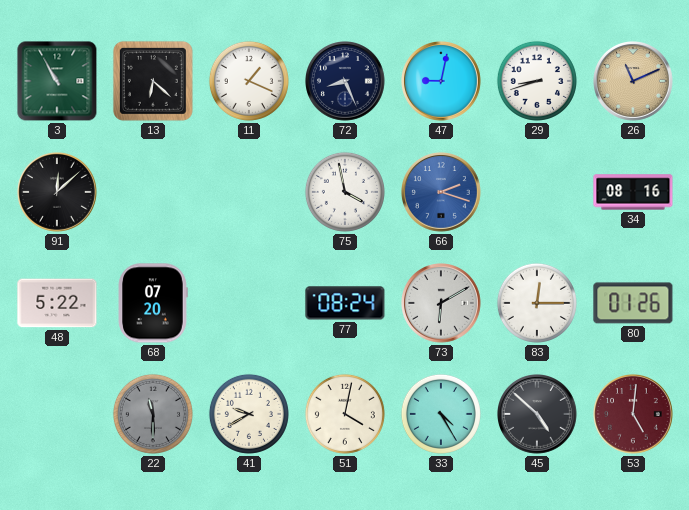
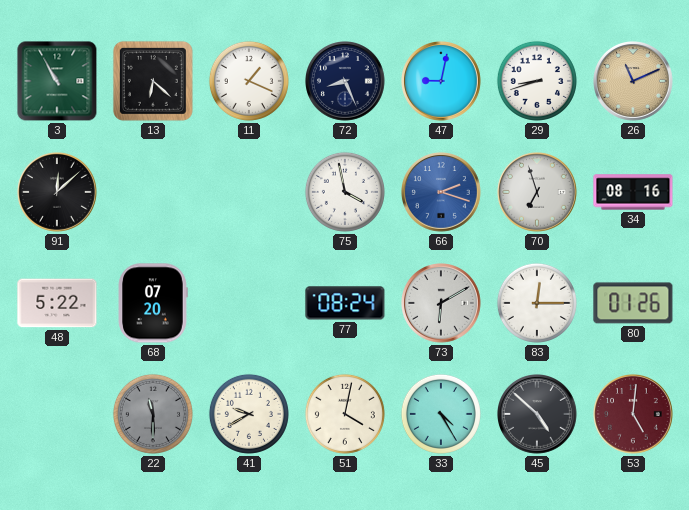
70: none -> 6:57
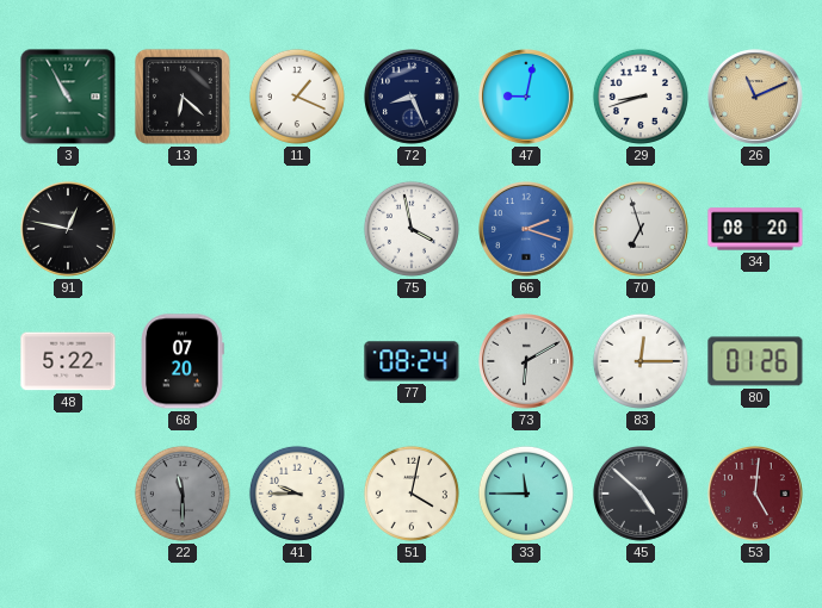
91: 12:08 -> 12:47
34: 08:16 -> 08:20
41: 9:40 -> 9:45
33: 4:25 -> 11:45
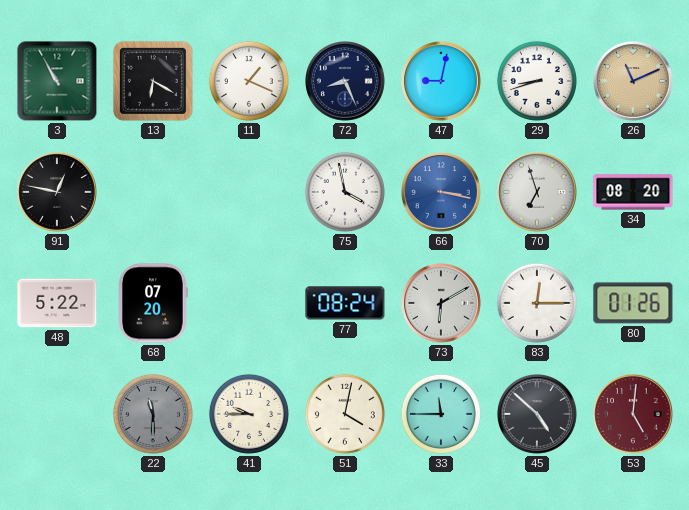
13: 6:22 -> 6:20
66: 2:18 -> 3:17
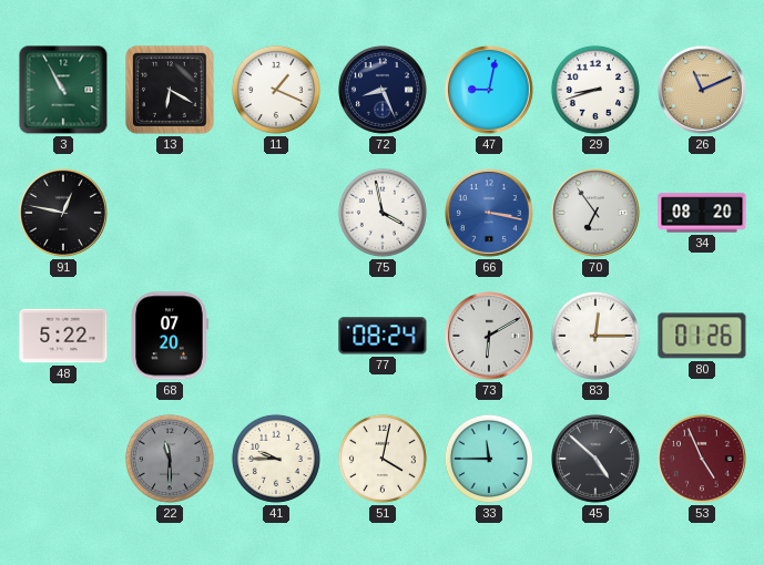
70: 6:57 -> 6:54
53: 5:01 -> 4:56
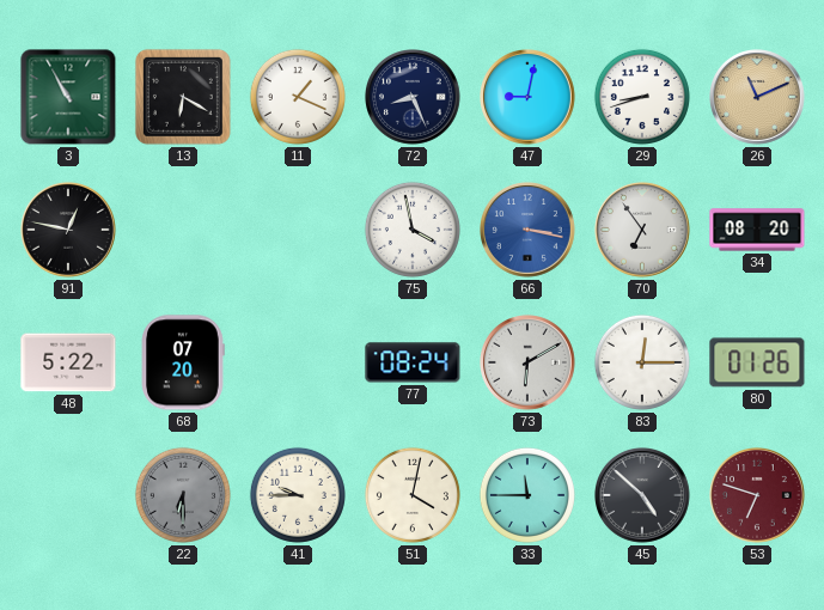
22: 11:30 -> 6:30
53: 4:56 -> 6:48
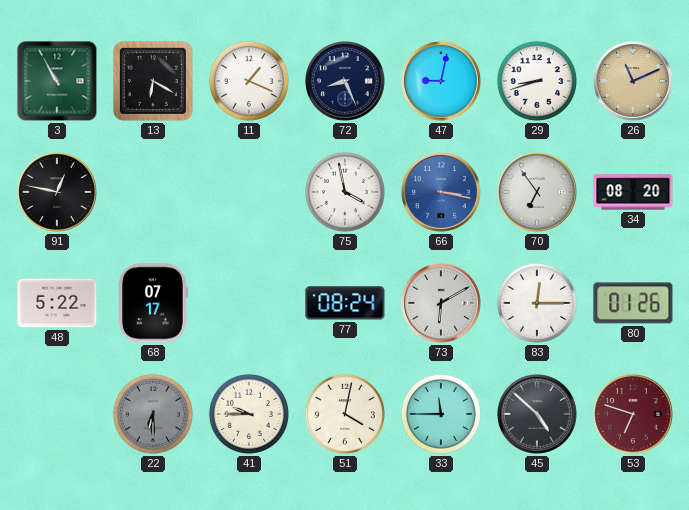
68: 07:20 -> 07:17
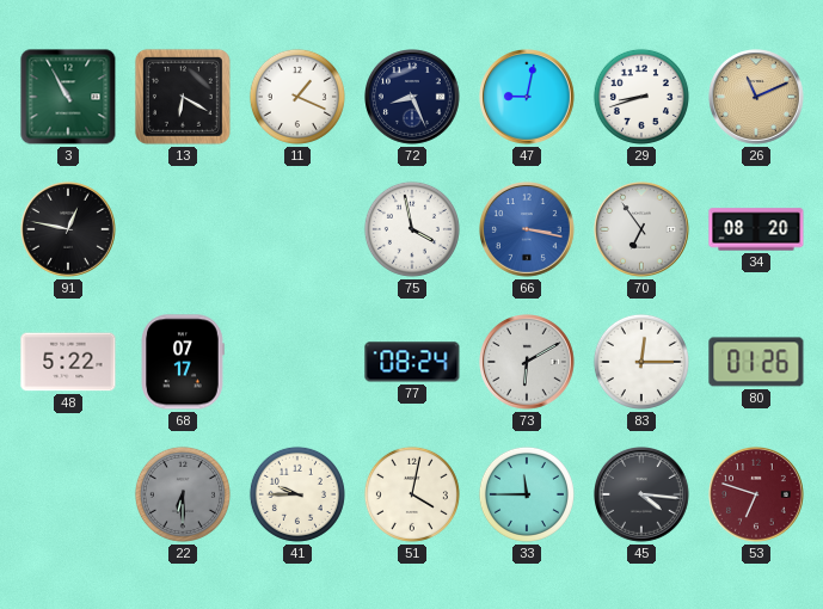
45: 4:52 -> 4:16
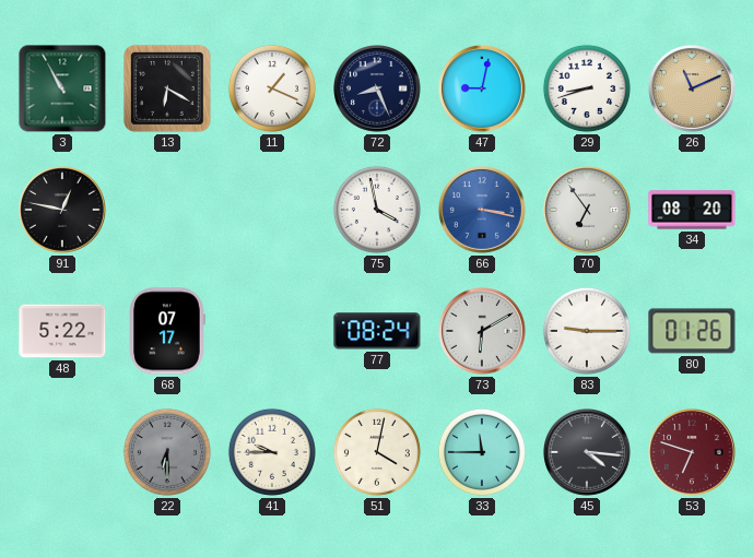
83: 12:15 -> 9:15
